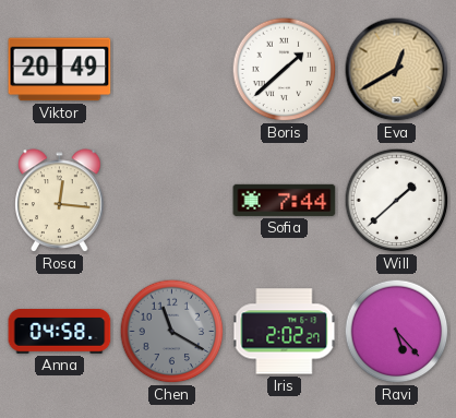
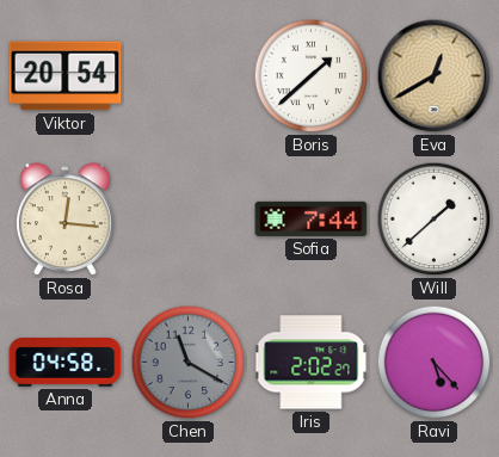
Viktor: 20:49 -> 20:54
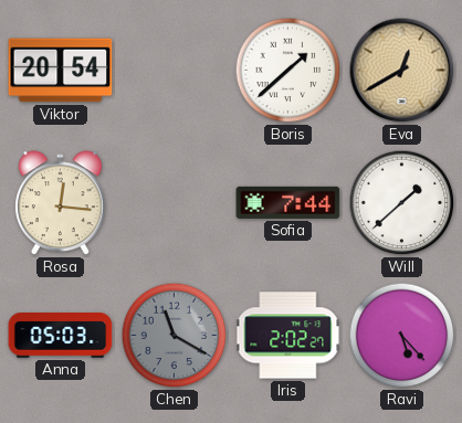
Anna: 04:58 -> 05:03
